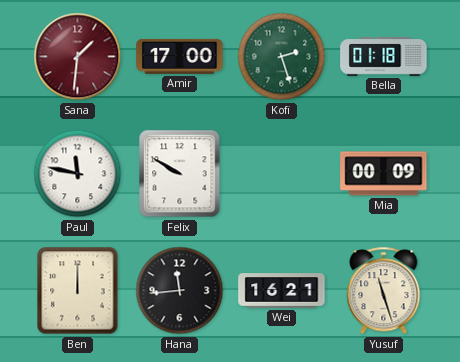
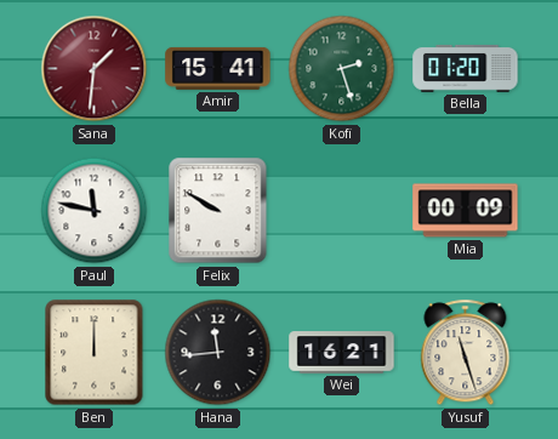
Amir: 17:00 -> 15:41
Bella: 01:18 -> 01:20
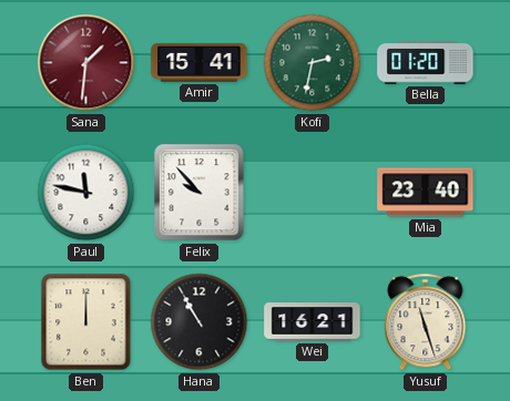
Kofi: 2:27 -> 2:32
Felix: 9:50 -> 9:53
Mia: 00:09 -> 23:40
Hana: 11:44 -> 10:55
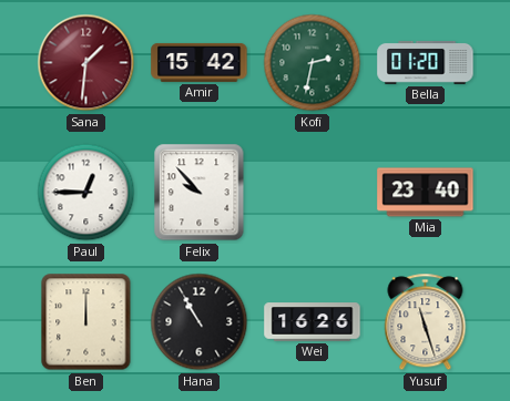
Amir: 15:41 -> 15:42
Paul: 11:47 -> 12:45
Wei: 16:21 -> 16:26
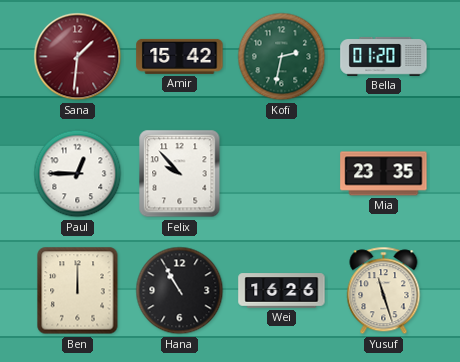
Mia: 23:40 -> 23:35
